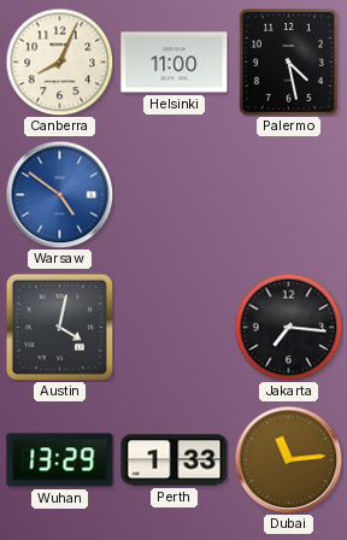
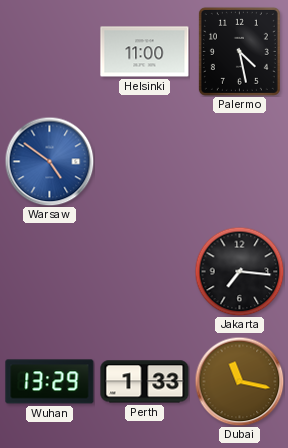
Canberra: 8:04 -> none
Austin: 4:02 -> none
Dubai: 11:14 -> 11:17
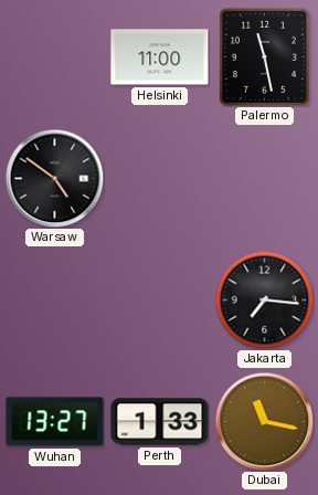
Palermo: 4:28 -> 11:28
Warsaw dial: blue -> black
Wuhan: 13:29 -> 13:27
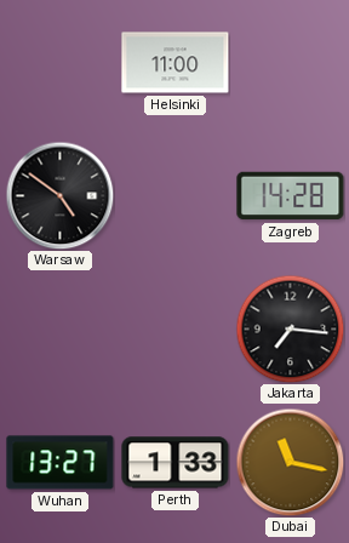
Palermo: 11:28 -> none
Zagreb: none -> 14:28
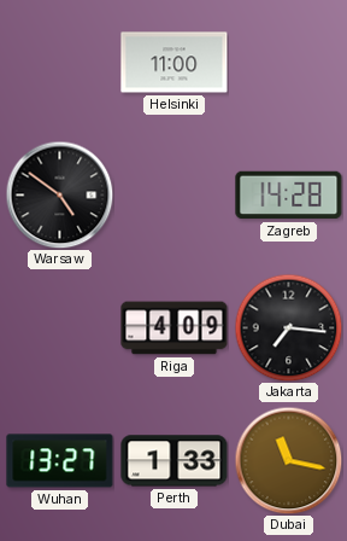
Riga: none -> 4:09
